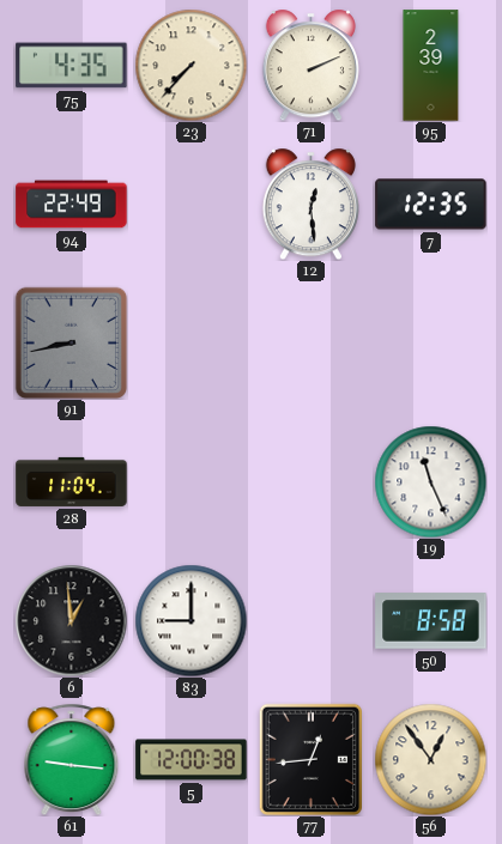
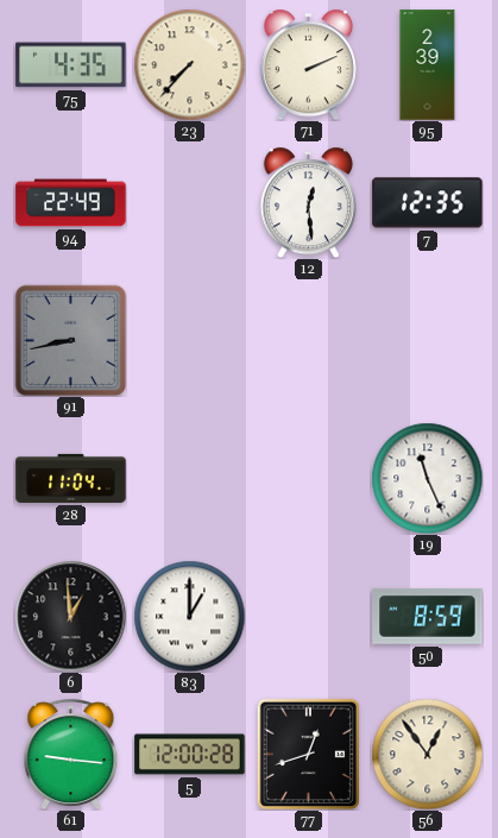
83: 9:00 -> 1:00
50: 8:58 -> 8:59
5: 12:00:38 -> 12:00:28
77: 12:44 -> 12:42
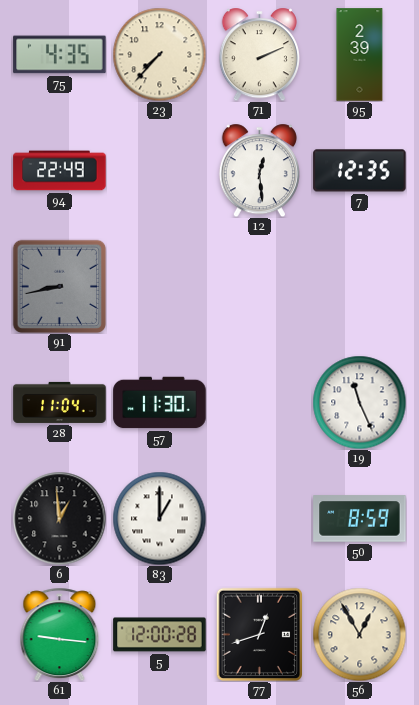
57: none -> 11:30
56: 12:54 -> 12:55
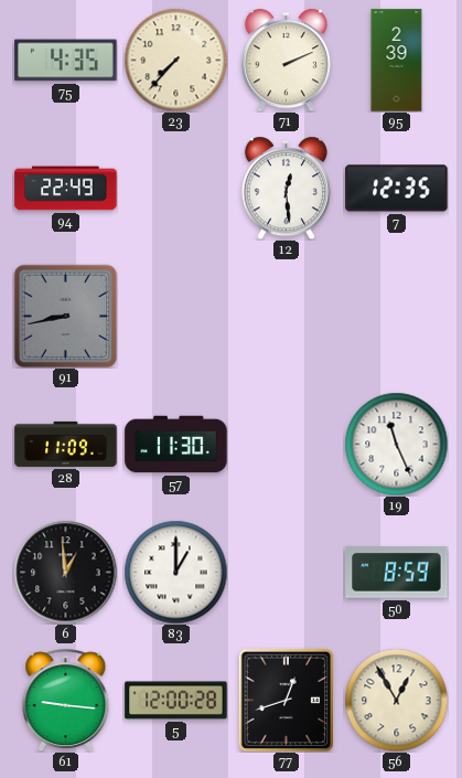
28: 11:04 -> 11:09
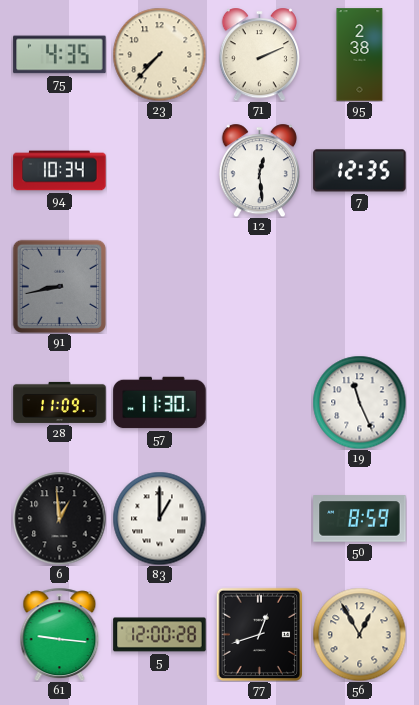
95: 2:39 -> 2:38
94: 22:49 -> 10:34
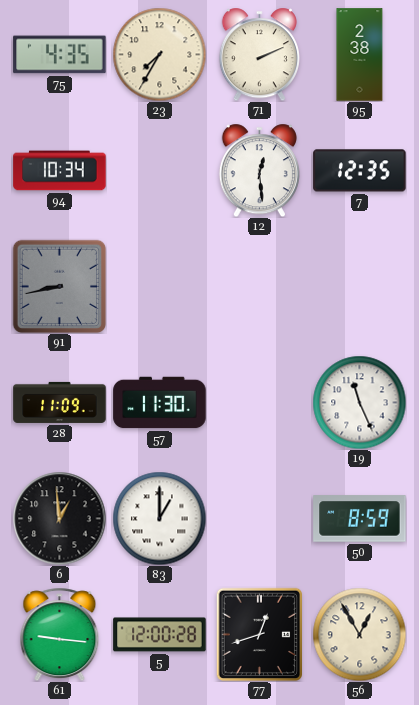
23: 7:37 -> 7:35
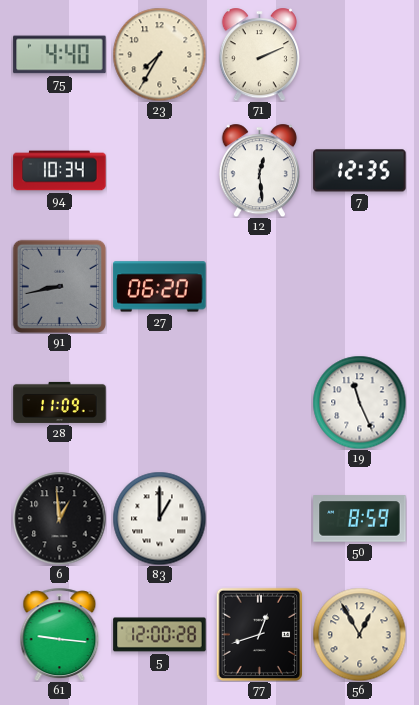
75: 4:35 -> 4:40
95: 2:38 -> none
27: none -> 06:20
57: 11:30 -> none
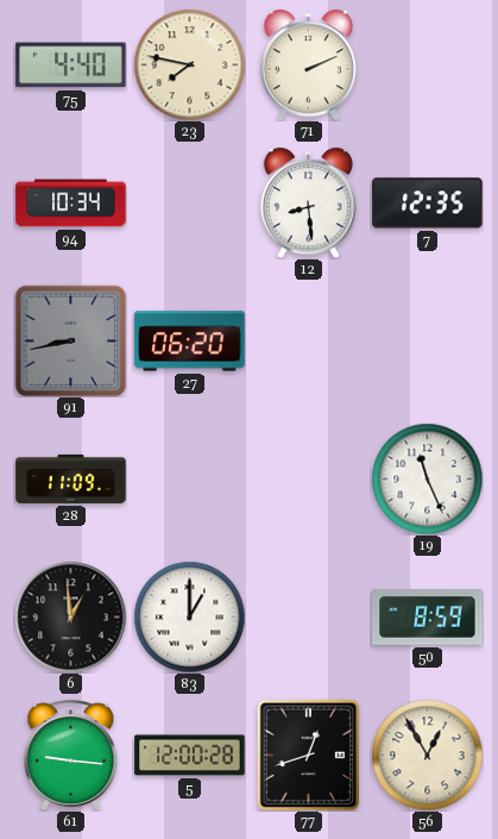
23: 7:35 -> 7:47
12: 12:29 -> 8:29
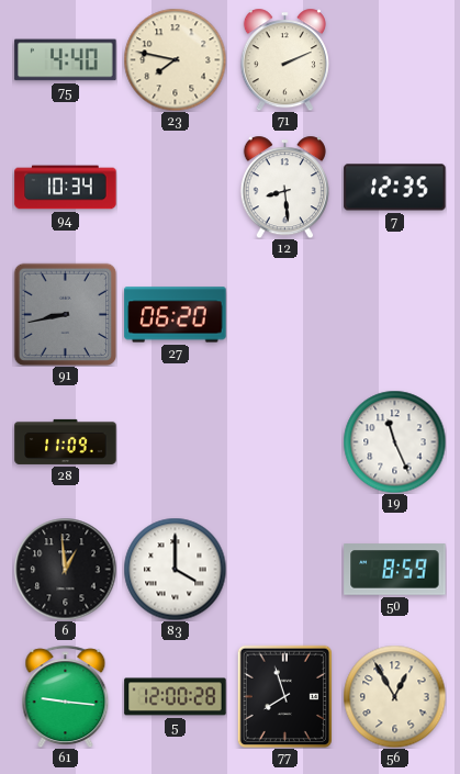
83: 1:00 -> 4:00
77: 12:42 -> 7:57
